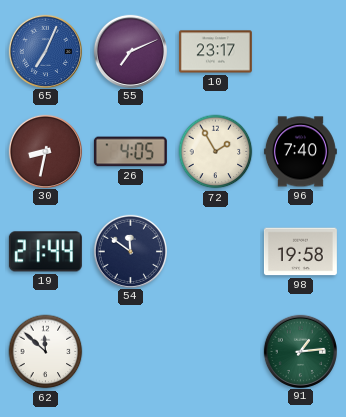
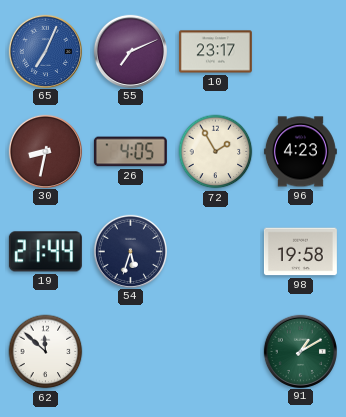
96: 7:40 -> 4:23
54: 11:51 -> 5:33
91: 1:14 -> 1:10
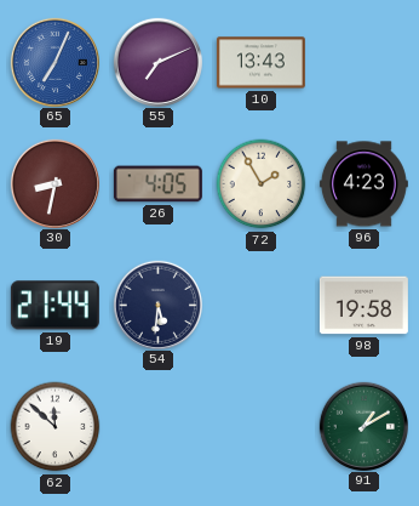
10: 23:17 -> 13:43
54: 5:33 -> 5:31
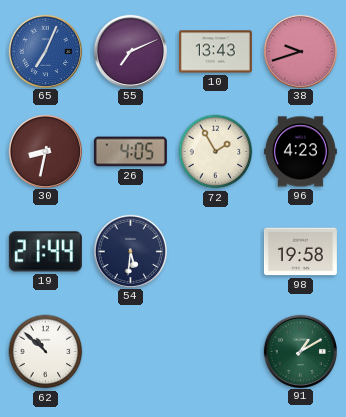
38: none -> 9:42
62: 11:52 -> 10:52
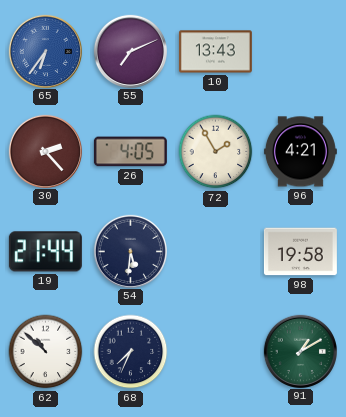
65: 7:04 -> 6:36
38: 9:42 -> none
30: 8:32 -> 2:23
96: 4:23 -> 4:21
68: none -> 7:34
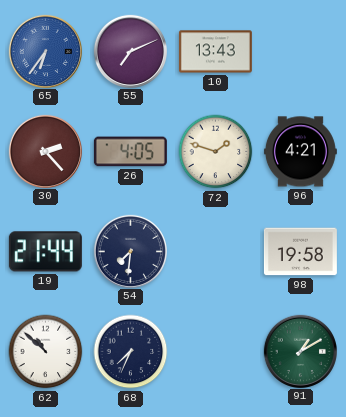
72: 1:55 -> 1:48
54: 5:31 -> 7:31
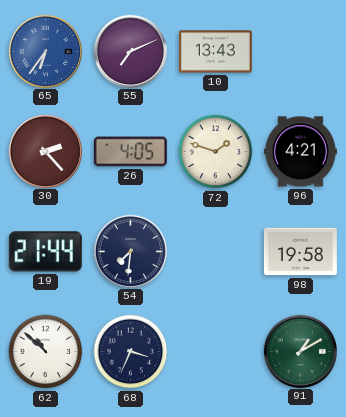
68: 7:34 -> 3:34
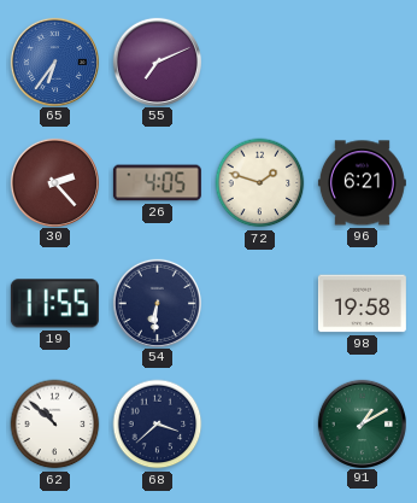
10: 13:43 -> none
96: 4:21 -> 6:21
19: 21:44 -> 11:55
54: 7:31 -> 6:31
68: 3:34 -> 3:38
